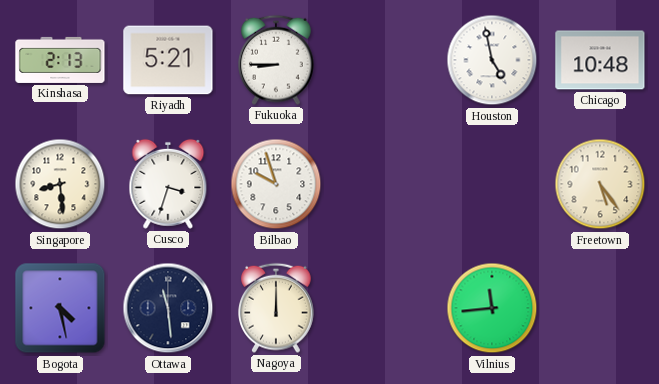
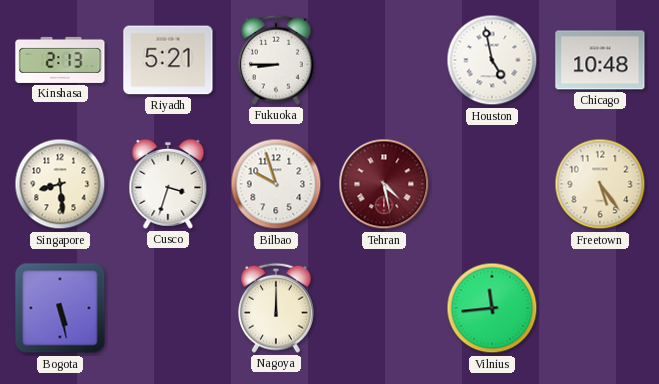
Tehran: none -> 4:28
Bogota: 4:28 -> 5:28
Ottawa: 11:29 -> none
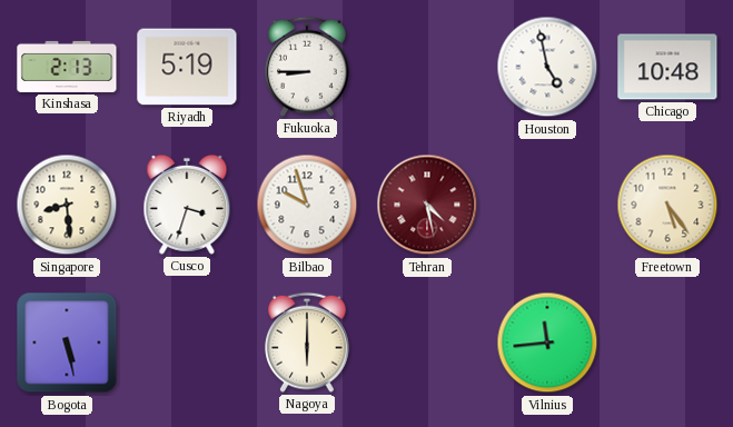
Riyadh: 5:21 -> 5:19
Nagoya: 12:00 -> 6:00
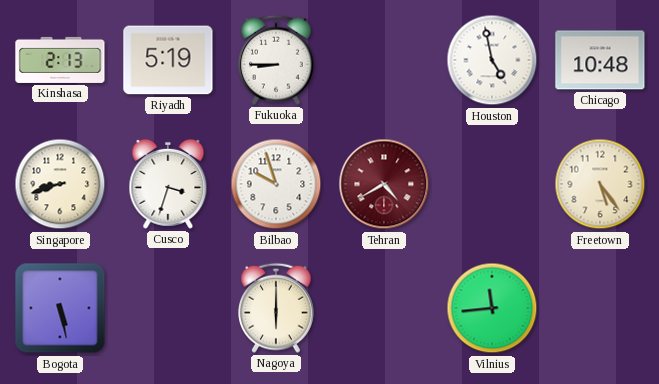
Singapore: 8:29 -> 8:42
Tehran: 4:28 -> 4:40
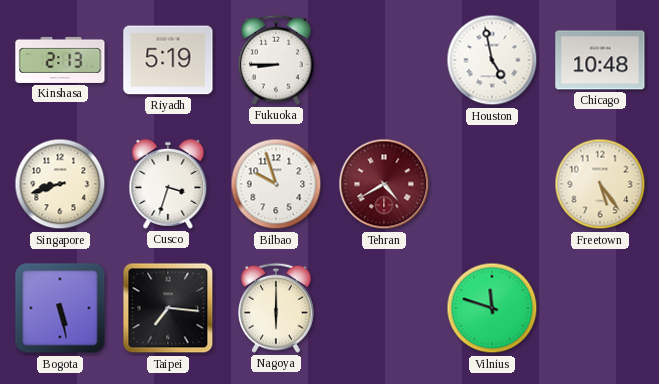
Taipei: none -> 7:16
Vilnius: 11:44 -> 11:48
